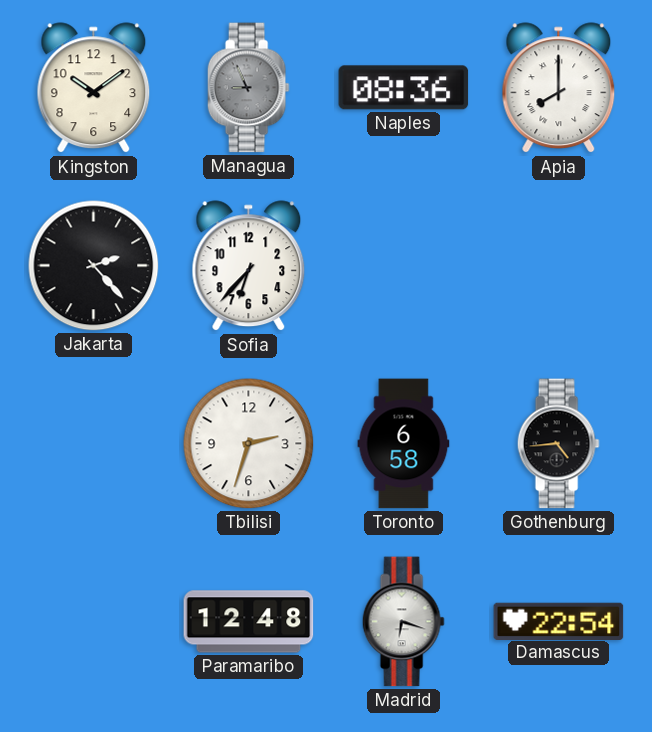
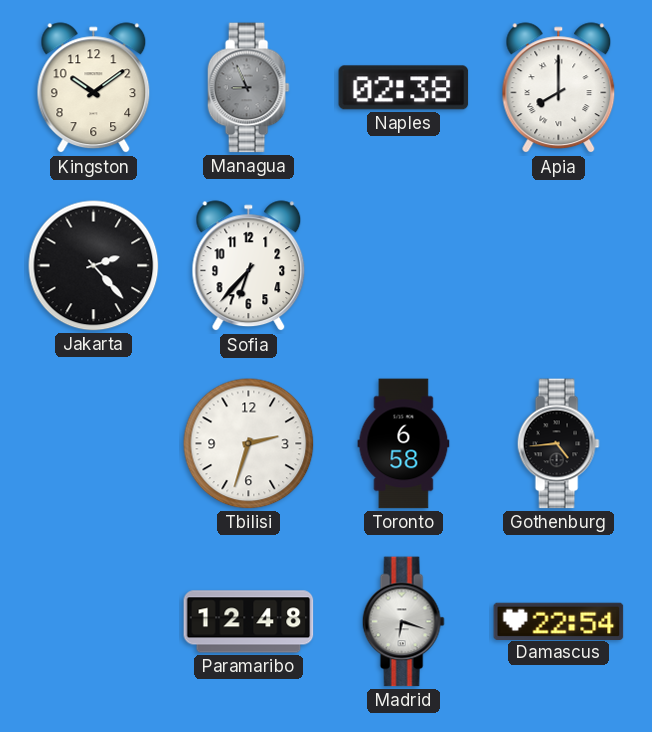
Naples: 08:36 -> 02:38
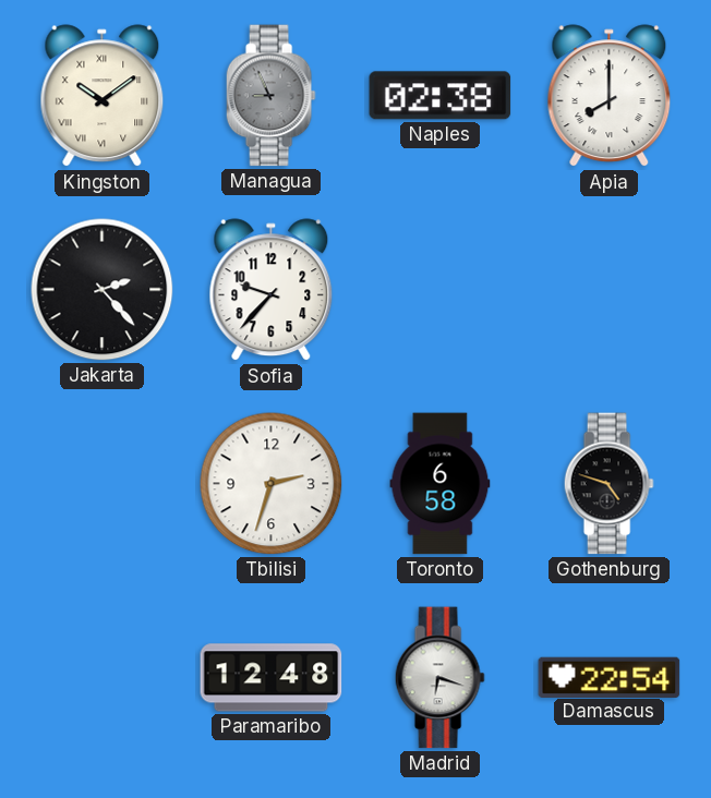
Kingston numerals: Arabic -> Roman
Sofia: 6:37 -> 9:37
Gothenburg: 4:44 -> 4:48
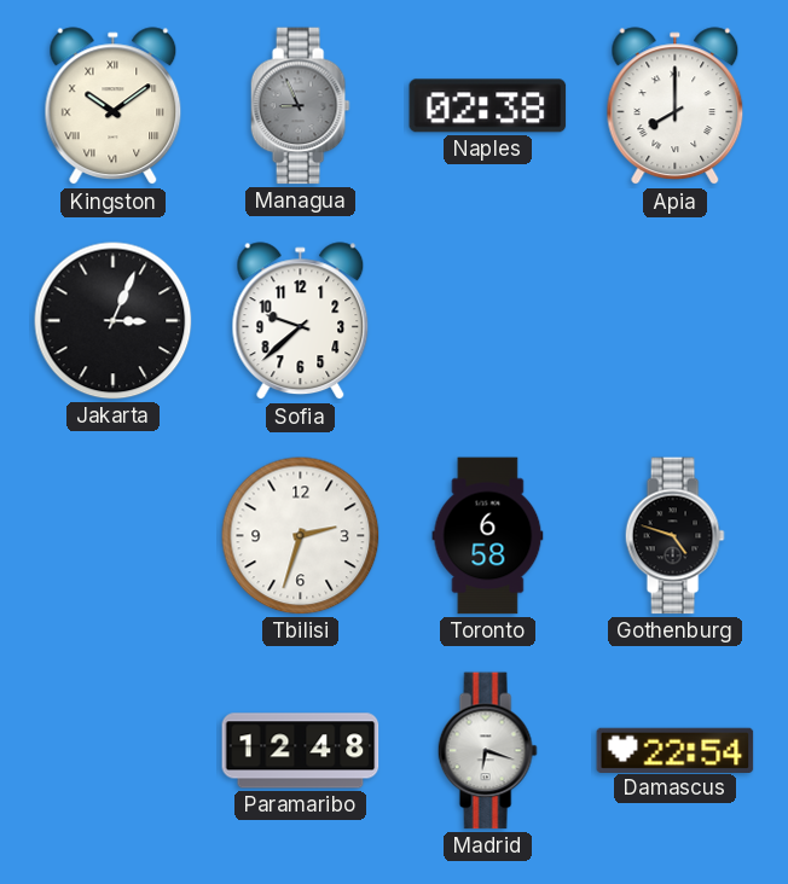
Jakarta: 2:23 -> 3:04
Sofia: 9:37 -> 9:38
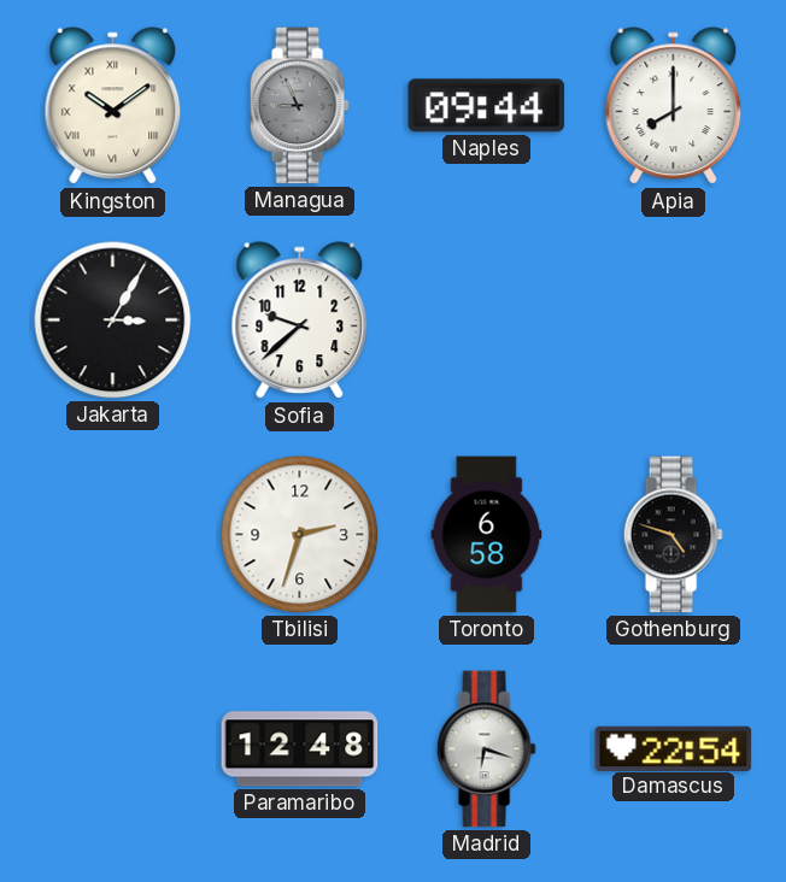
Naples: 02:38 -> 09:44
Jakarta: 3:04 -> 3:05
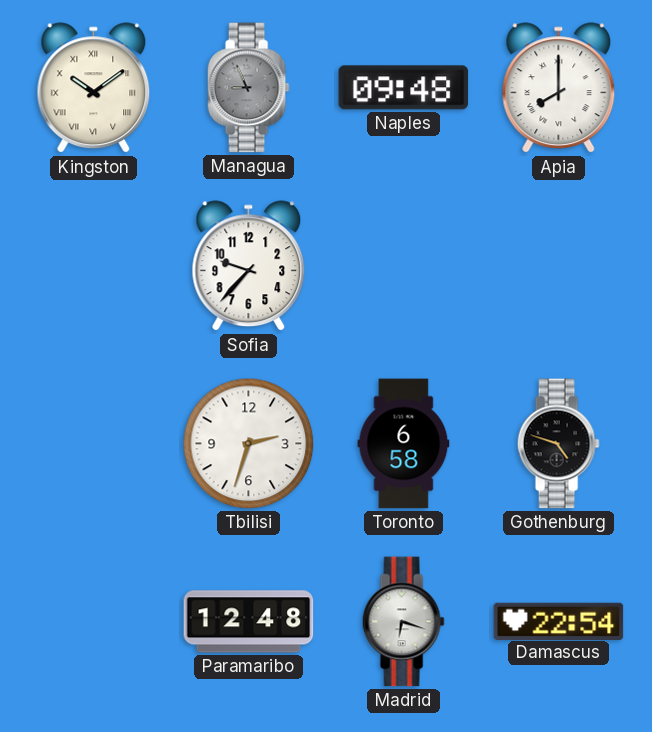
Naples: 09:44 -> 09:48
Jakarta: 3:05 -> none
Sofia: 9:38 -> 9:37
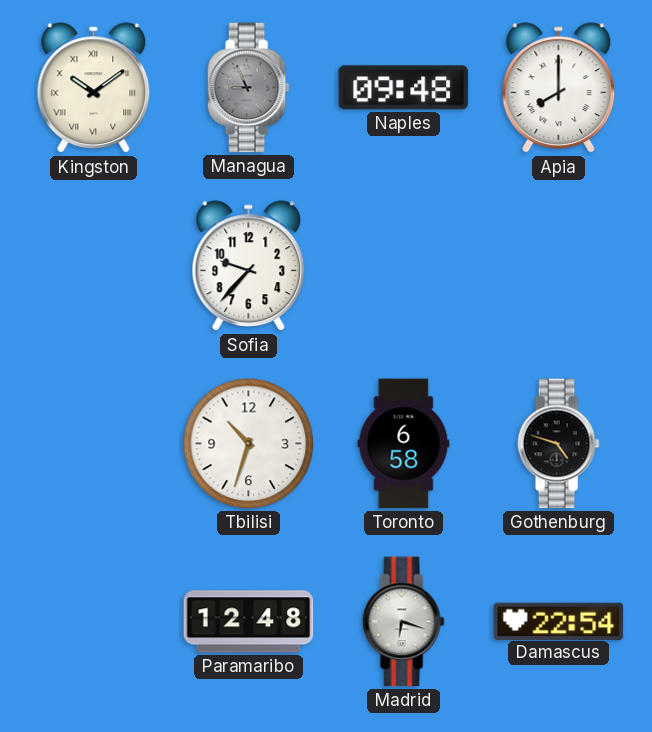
Tbilisi: 2:33 -> 10:33
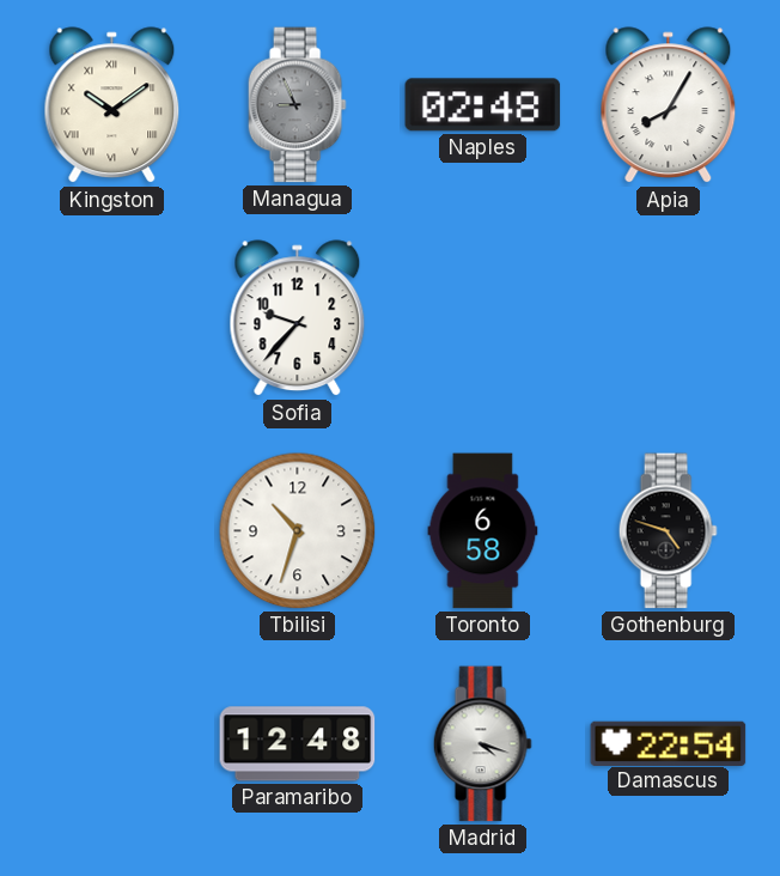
Naples: 09:48 -> 02:48
Apia: 8:00 -> 8:05
Madrid: 6:18 -> 4:18
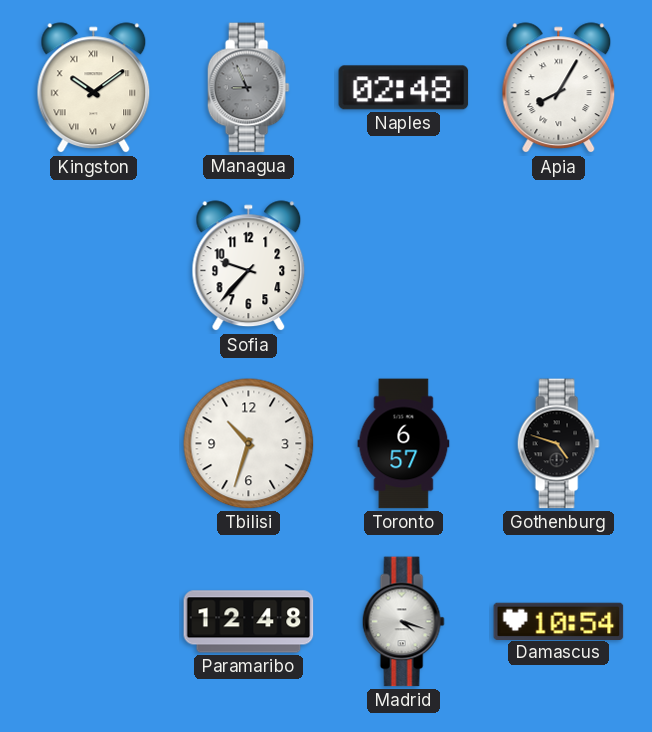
Toronto: 6:58 -> 6:57
Damascus: 22:54 -> 10:54
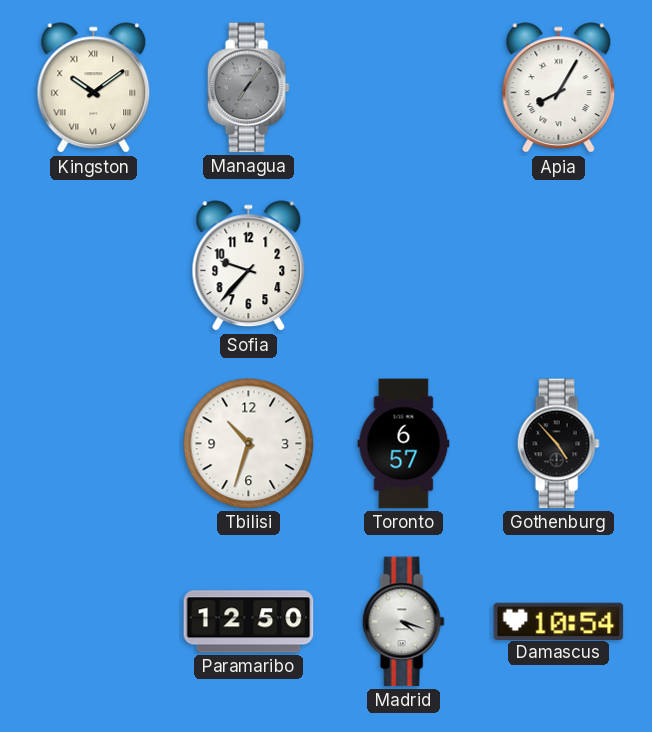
Managua: 8:56 -> 7:06
Naples: 02:48 -> none
Gothenburg: 4:48 -> 4:53
Paramaribo: 12:48 -> 12:50
